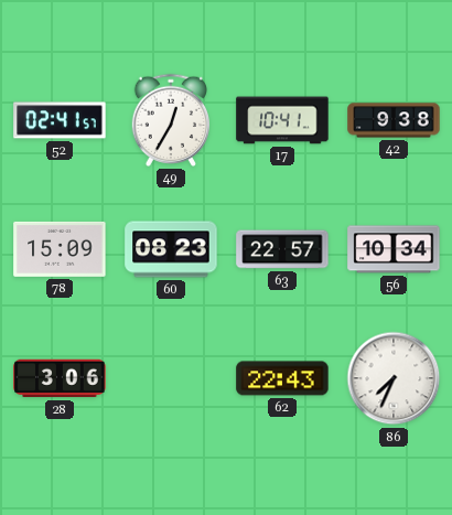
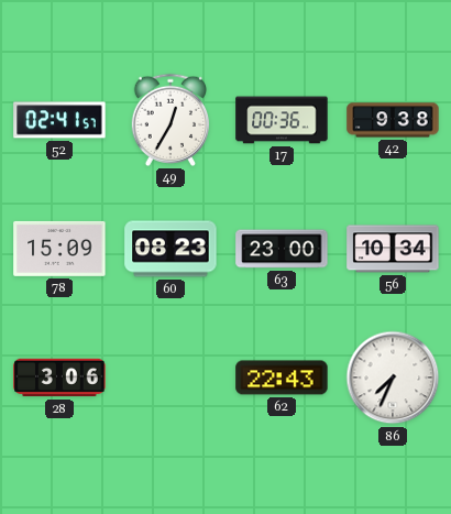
17: 10:41 -> 00:36
63: 22:57 -> 23:00
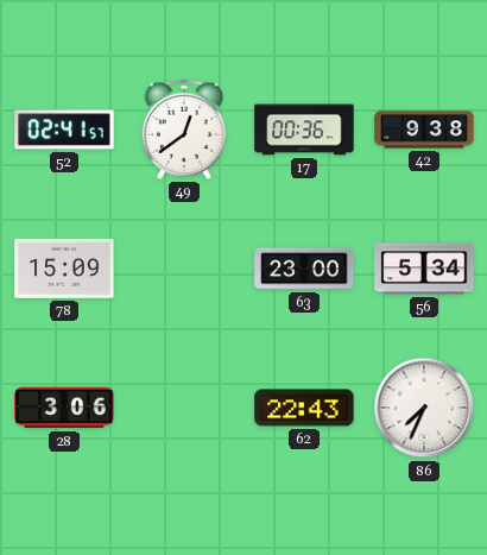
49: 12:35 -> 12:39
60: 08:23 -> none
56: 10:34 -> 5:34
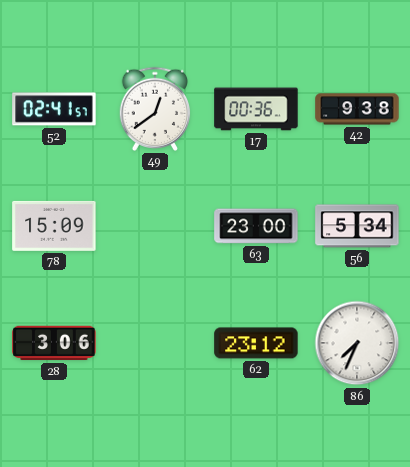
62: 22:43 -> 23:12
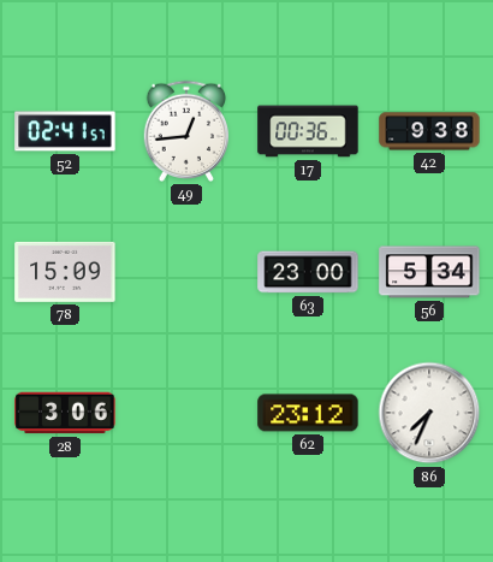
49: 12:39 -> 12:44
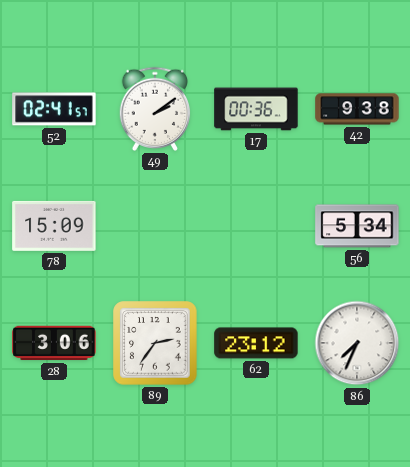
49: 12:44 -> 2:09
63: 23:00 -> none
89: none -> 2:36
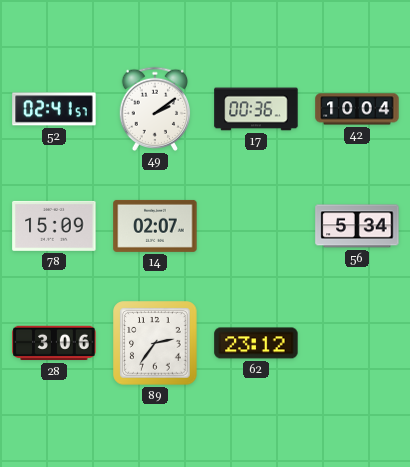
42: 9:38 -> 10:04
14: none -> 02:07
86: 7:34 -> none
